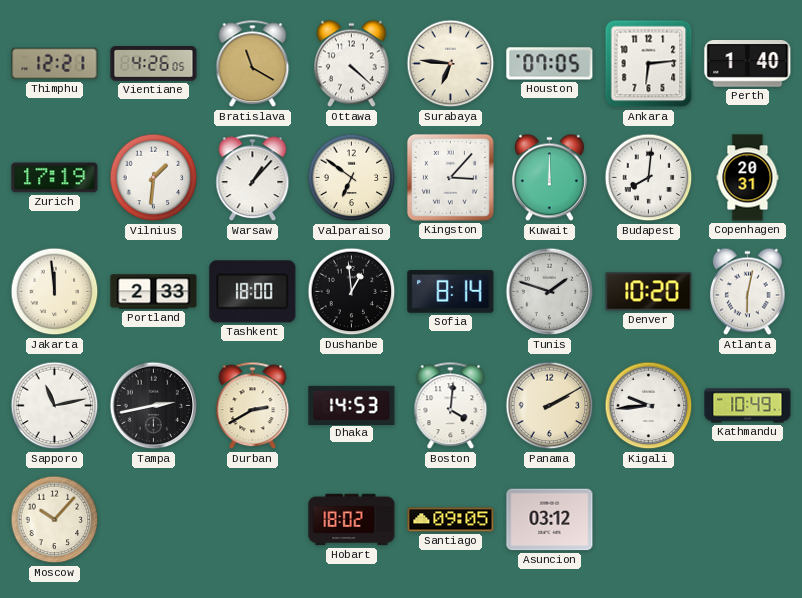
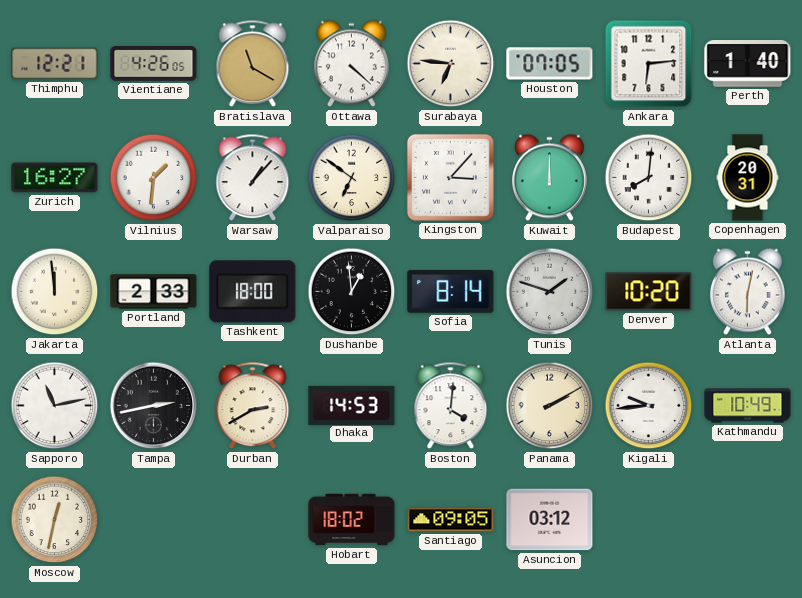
Zurich: 17:19 -> 16:27
Moscow: 10:07 -> 12:32
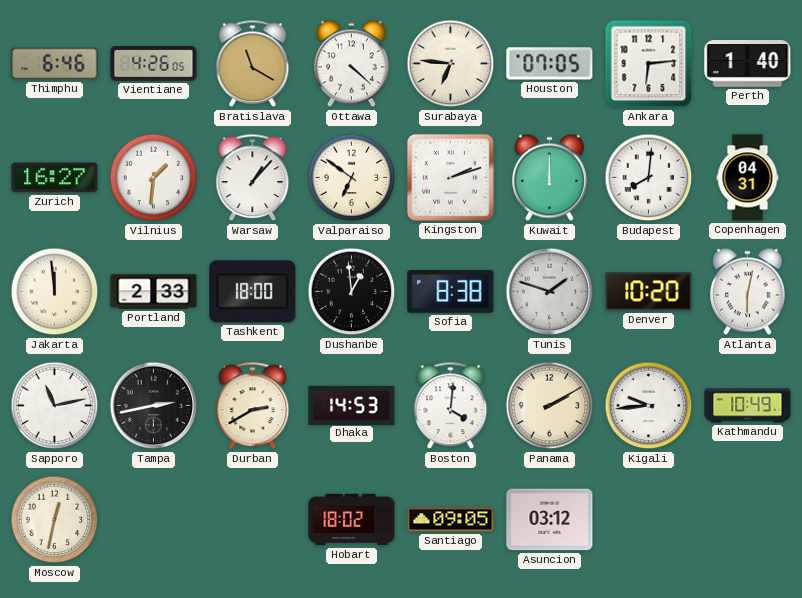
Thimphu: 12:21 -> 6:46
Kingston: 3:07 -> 2:12
Copenhagen: 20:31 -> 04:31
Sofia: 8:14 -> 8:38
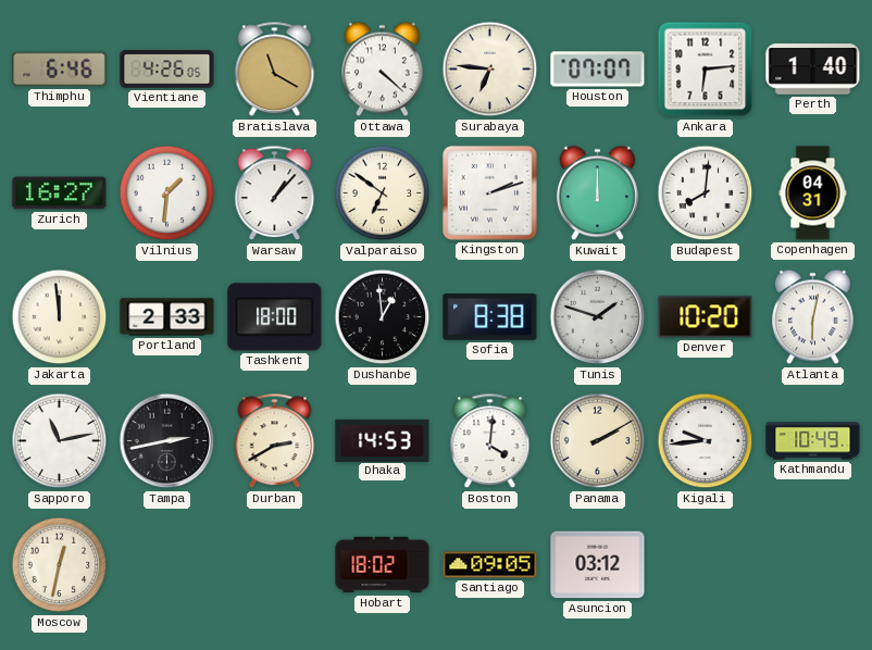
Houston: 07:05 -> 07:07
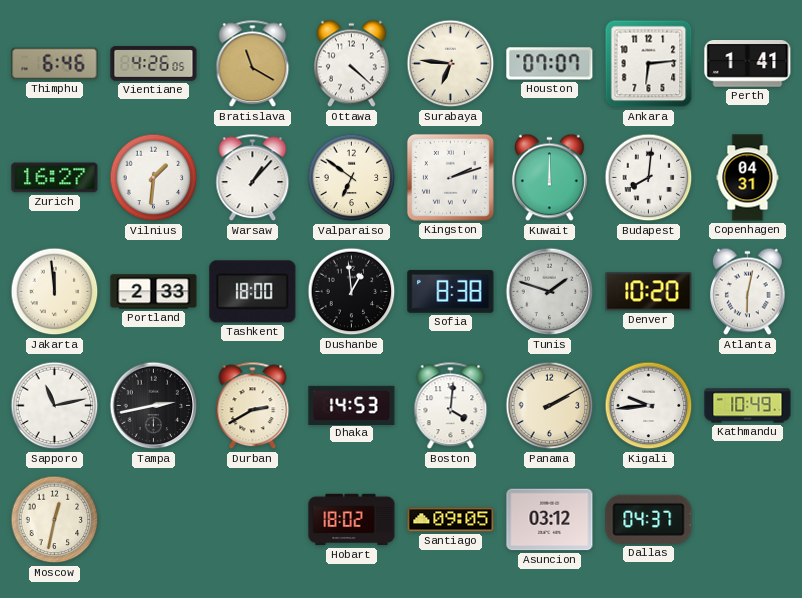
Perth: 1:40 -> 1:41
Dallas: none -> 04:37
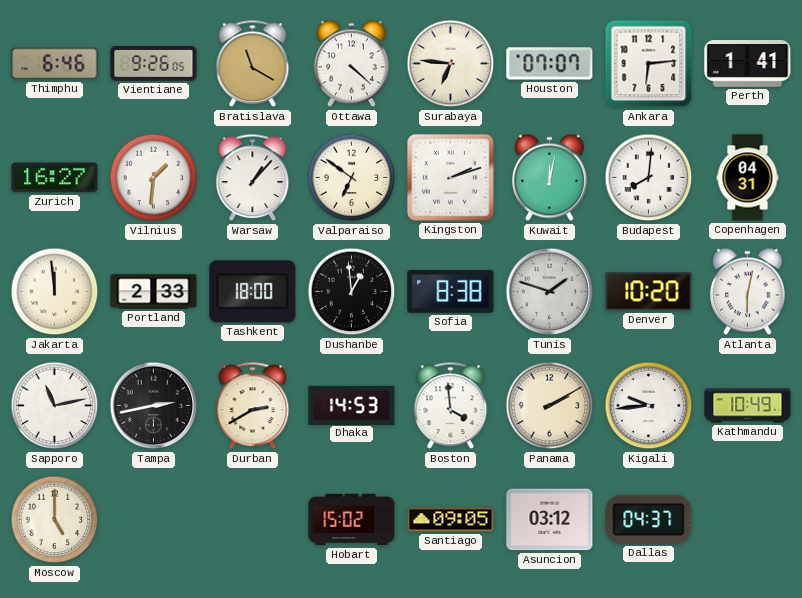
Vientiane: 4:26 -> 9:26
Kuwait: 12:00 -> 12:02
Boston: 4:01 -> 3:59
Moscow: 12:32 -> 5:00
Hobart: 18:02 -> 15:02
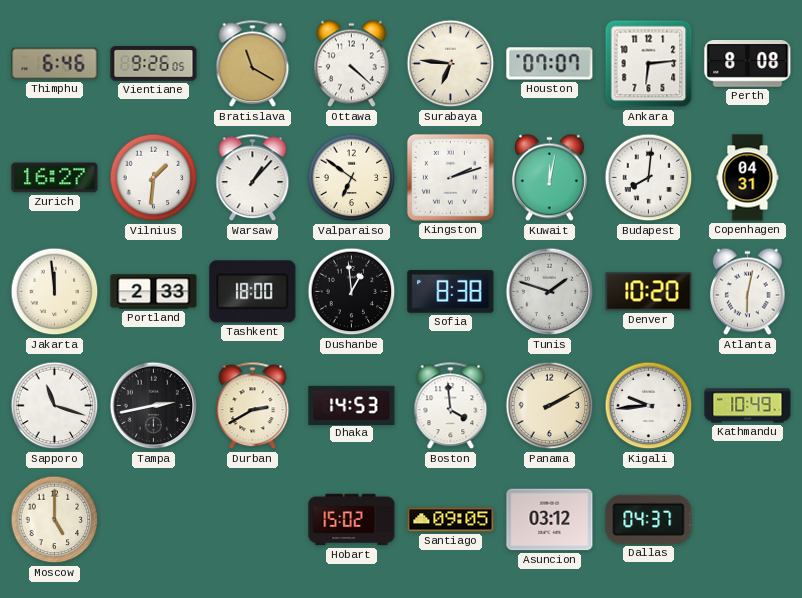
Perth: 1:41 -> 8:08
Sapporo: 11:13 -> 11:18
